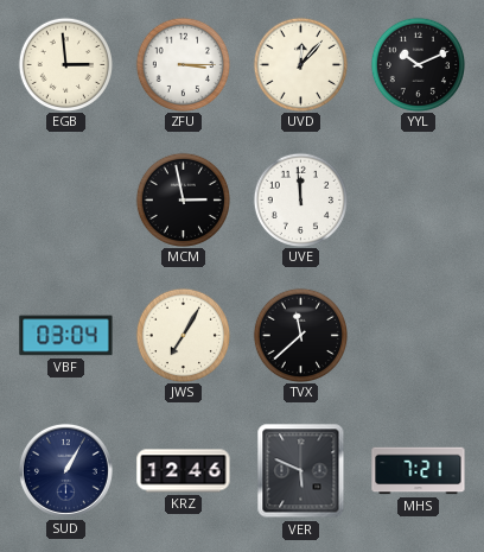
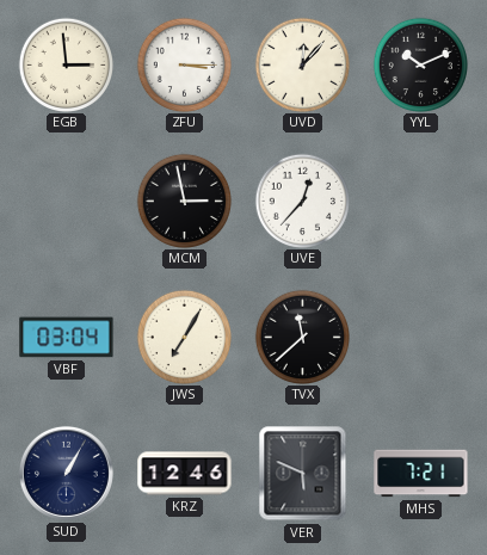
UVE: 11:59 -> 12:37
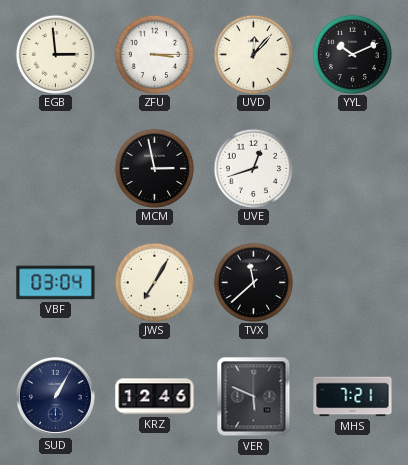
UVE: 12:37 -> 12:42
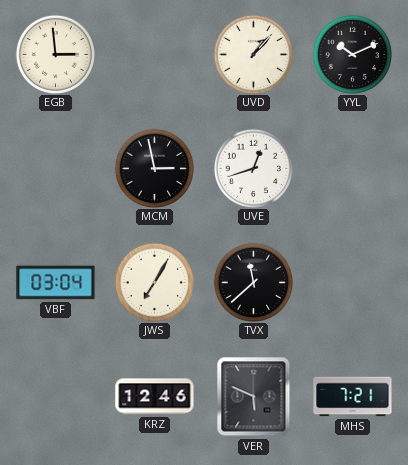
ZFU: 3:15 -> none
UVD: 12:07 -> 1:07
SUD: 1:05 -> none
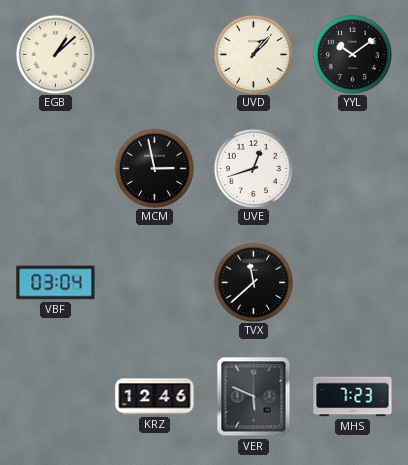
EGB: 2:59 -> 1:08
YYL: 10:11 -> 10:09
JWS: 7:05 -> none
MHS: 7:21 -> 7:23
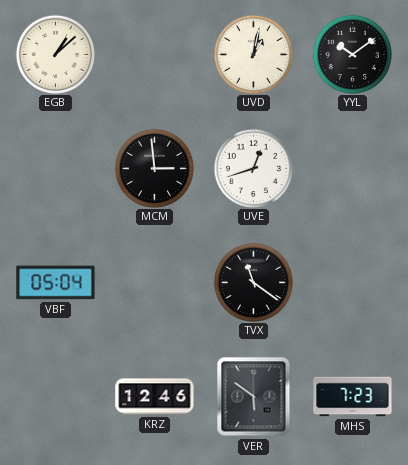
UVD: 1:07 -> 1:02
MCM: 2:58 -> 2:59
VBF: 03:04 -> 05:04
TVX: 11:38 -> 11:21
VER: 5:49 -> 5:51
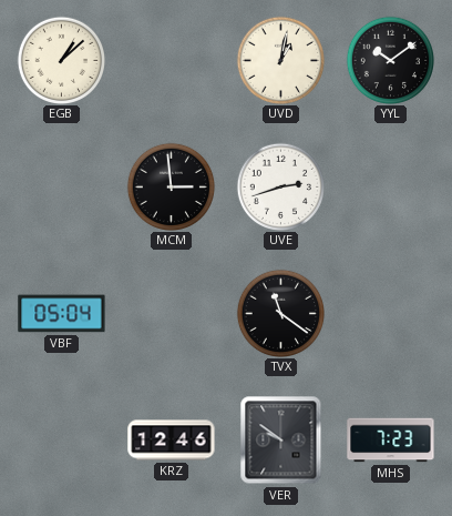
UVE: 12:42 -> 2:42
VER: 5:51 -> 9:51
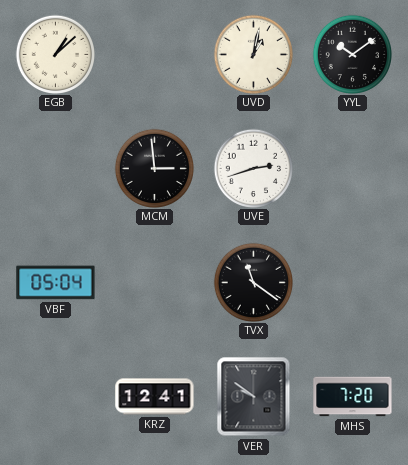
KRZ: 12:46 -> 12:41
MHS: 7:23 -> 7:20
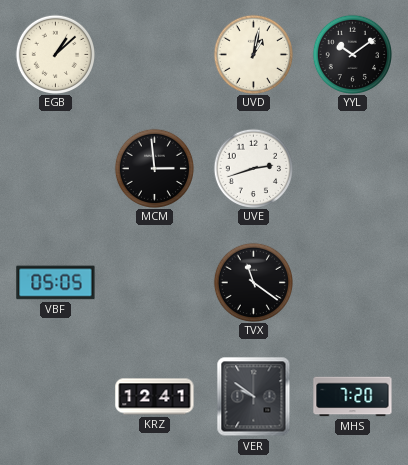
VBF: 05:04 -> 05:05
